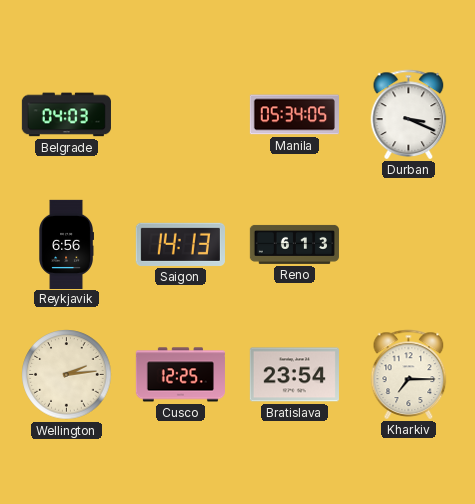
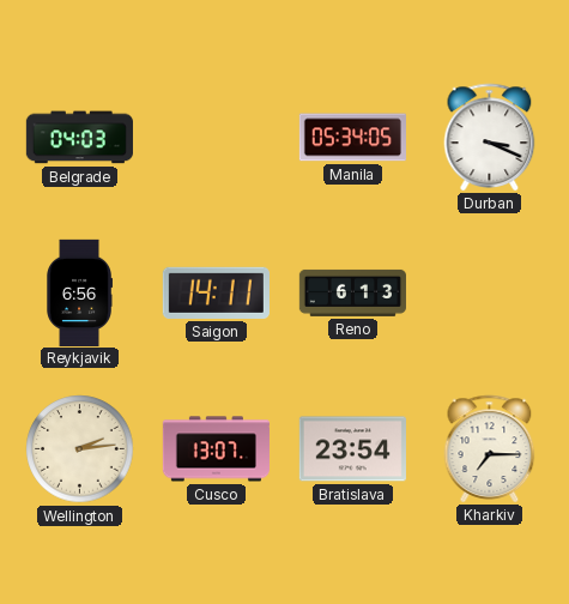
Saigon: 14:13 -> 14:11
Cusco: 12:25 -> 13:07
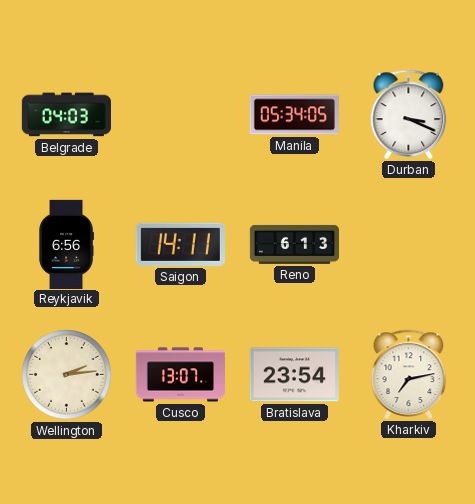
Kharkiv: 7:15 -> 7:13
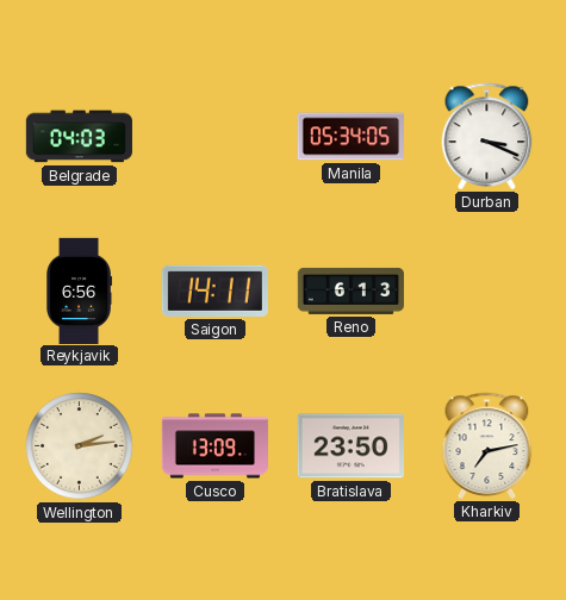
Cusco: 13:07 -> 13:09
Bratislava: 23:54 -> 23:50
